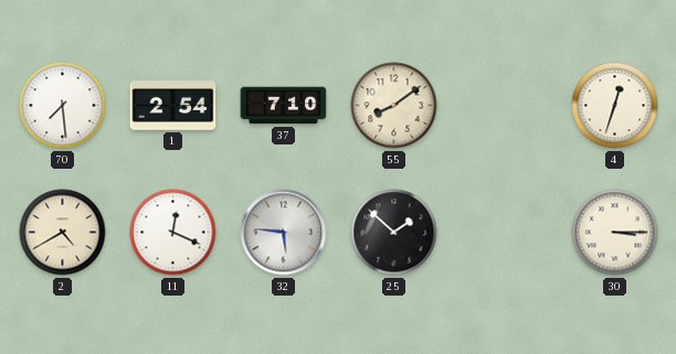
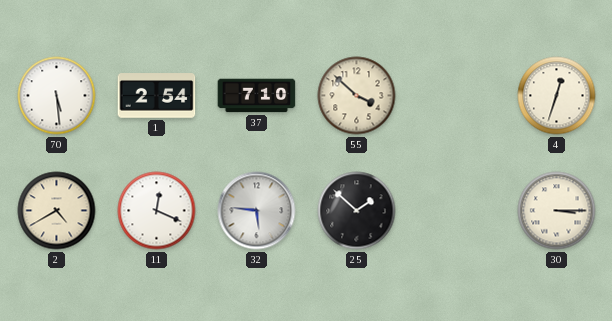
70: 7:29 -> 5:29
55: 8:09 -> 3:52
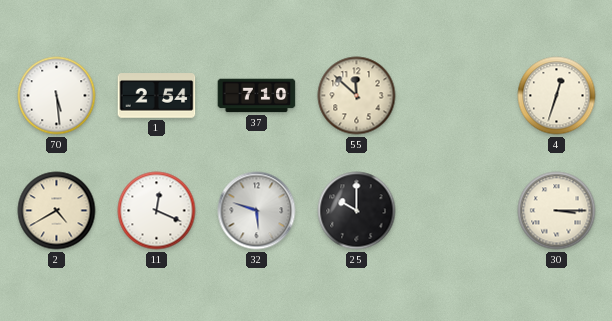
55: 3:52 -> 11:52
32: 5:46 -> 5:48
25: 1:52 -> 10:00
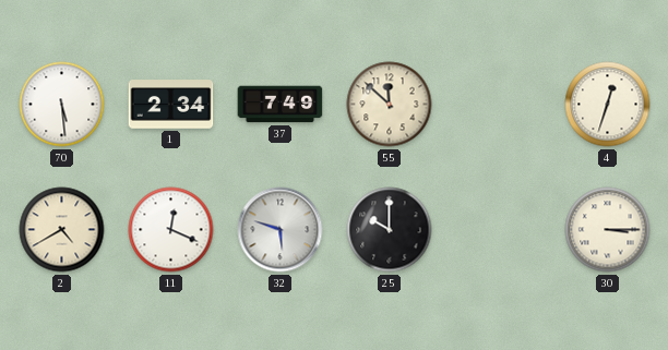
1: 2:54 -> 2:34
37: 7:10 -> 7:49
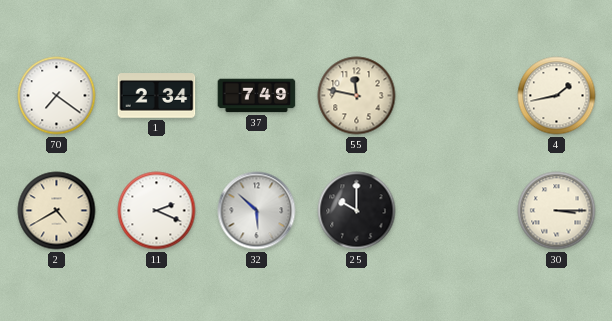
70: 5:29 -> 7:21
55: 11:52 -> 11:47
4: 12:33 -> 1:43
11: 12:19 -> 2:19
32: 5:48 -> 5:52
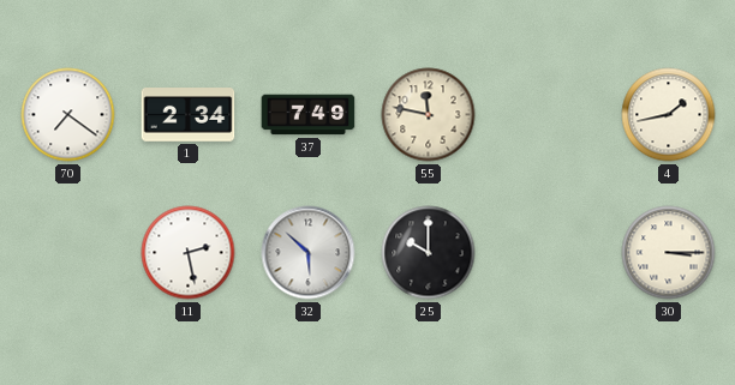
2: 4:40 -> none
11: 2:19 -> 2:28
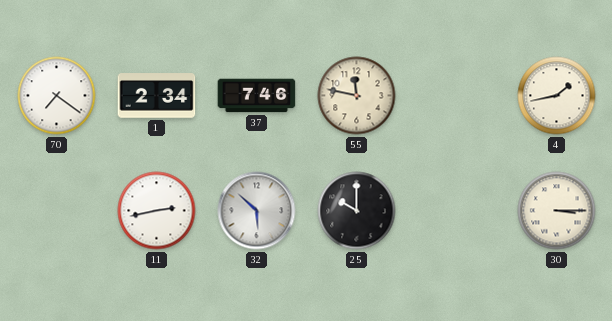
37: 7:49 -> 7:46
11: 2:28 -> 2:43
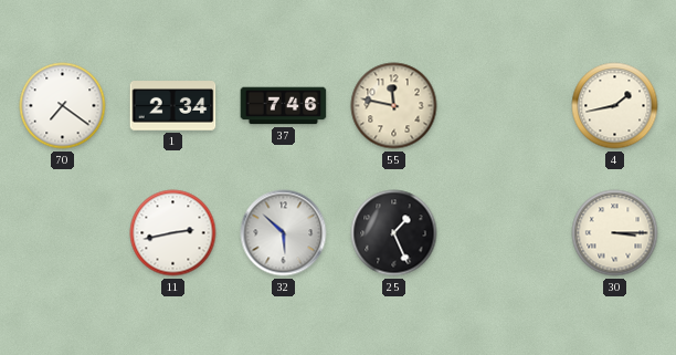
25: 10:00 -> 1:26
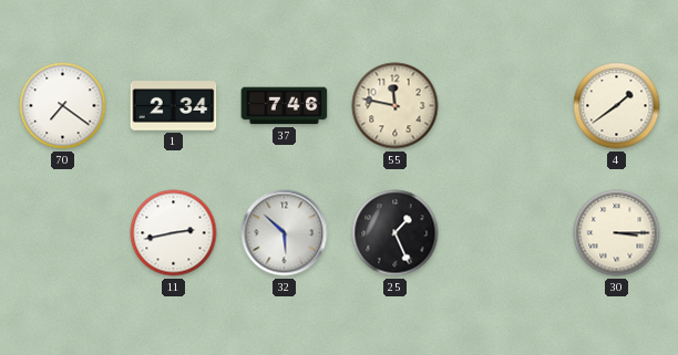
4: 1:43 -> 1:39
